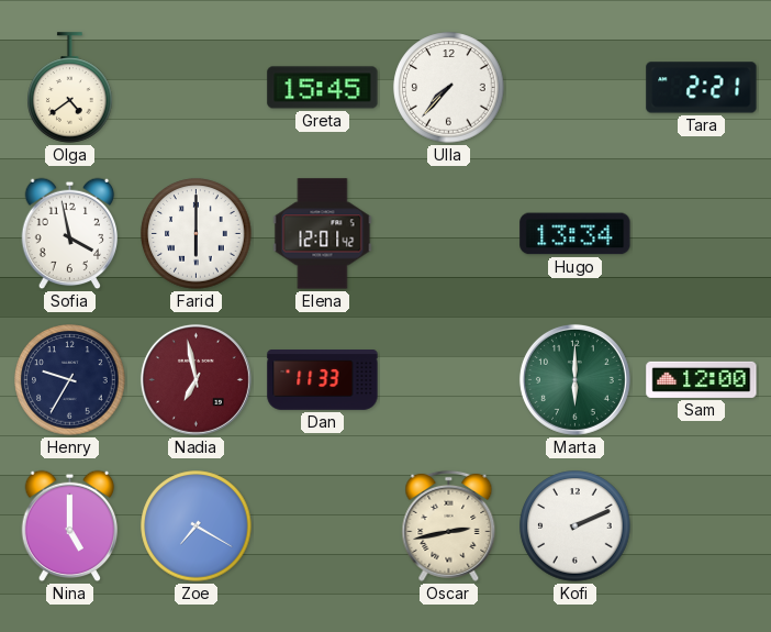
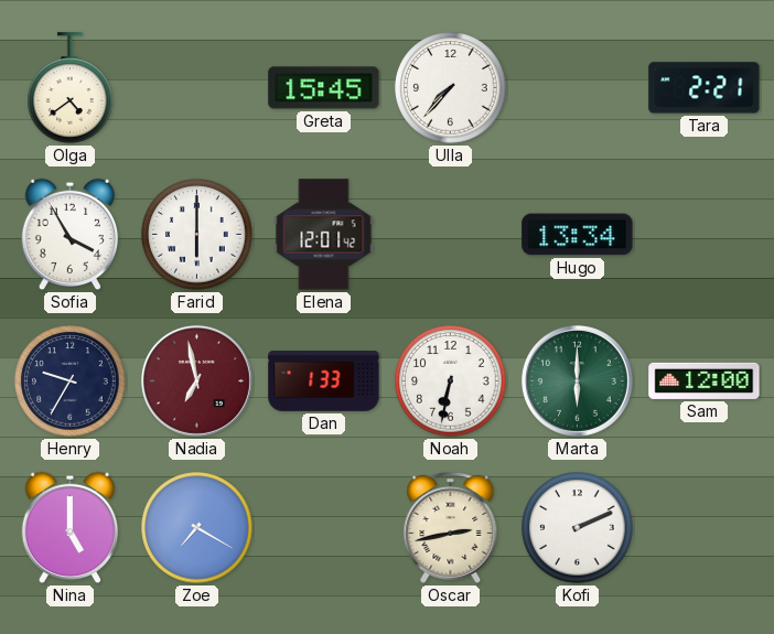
Sofia: 3:58 -> 3:55
Dan: 11:33 -> 1:33
Noah: none -> 6:32
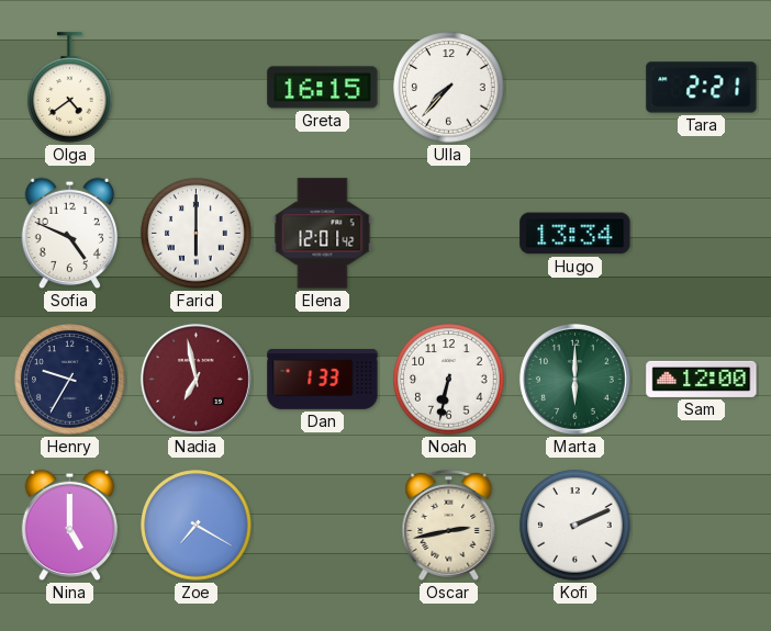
Greta: 15:45 -> 16:15
Sofia: 3:55 -> 4:49
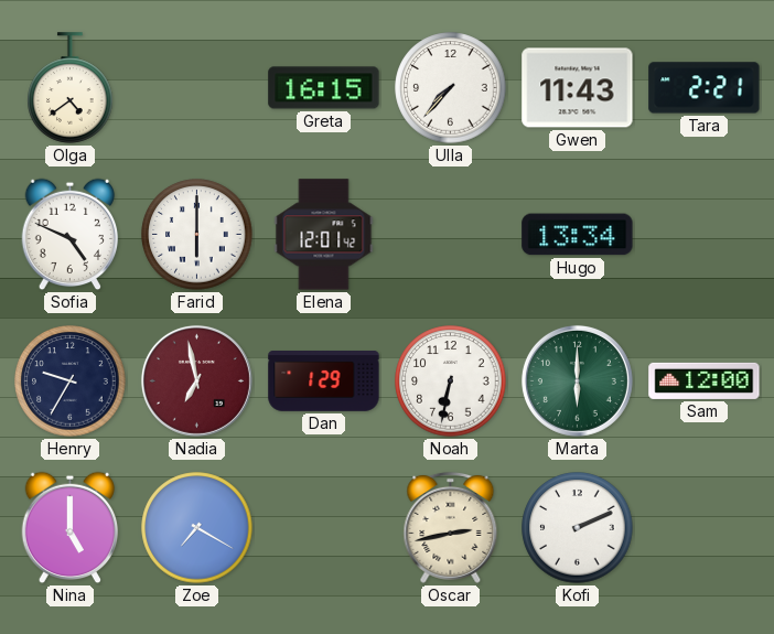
Gwen: none -> 11:43
Dan: 1:33 -> 1:29
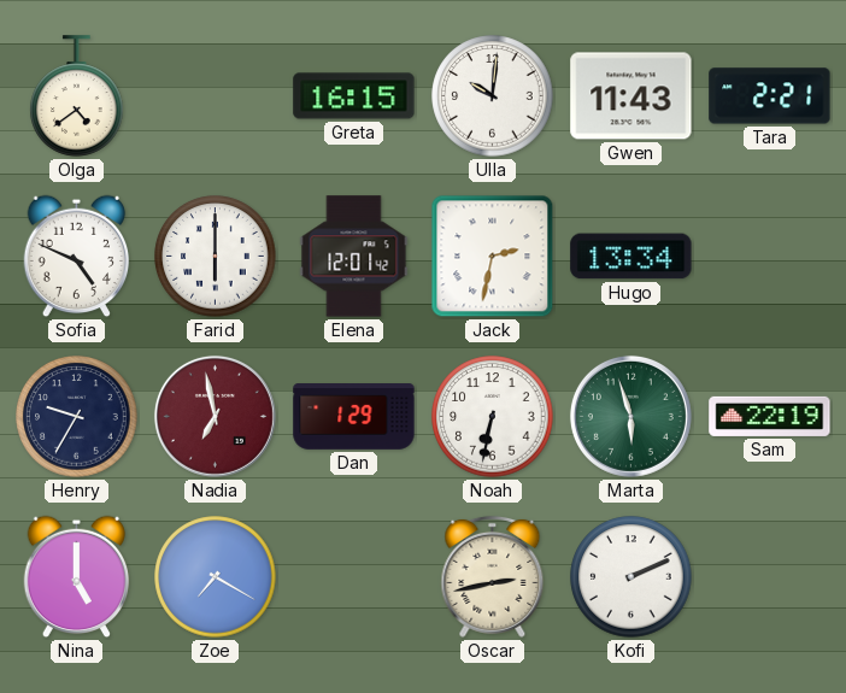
Ulla: 7:37 -> 10:01
Jack: none -> 2:32
Marta: 6:00 -> 5:57
Sam: 12:00 -> 22:19
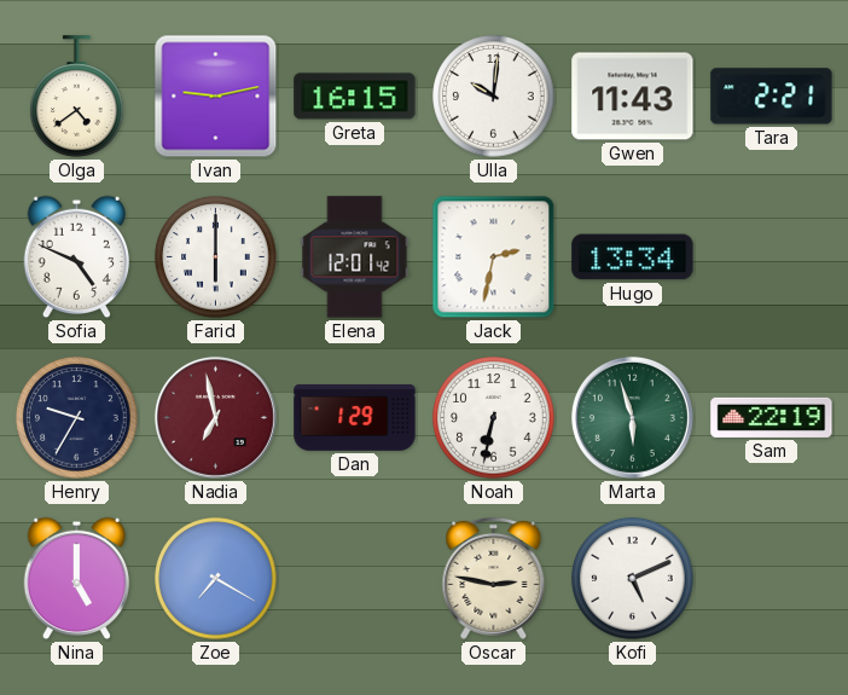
Ivan: none -> 9:13
Oscar: 2:43 -> 2:47
Kofi: 2:11 -> 5:11
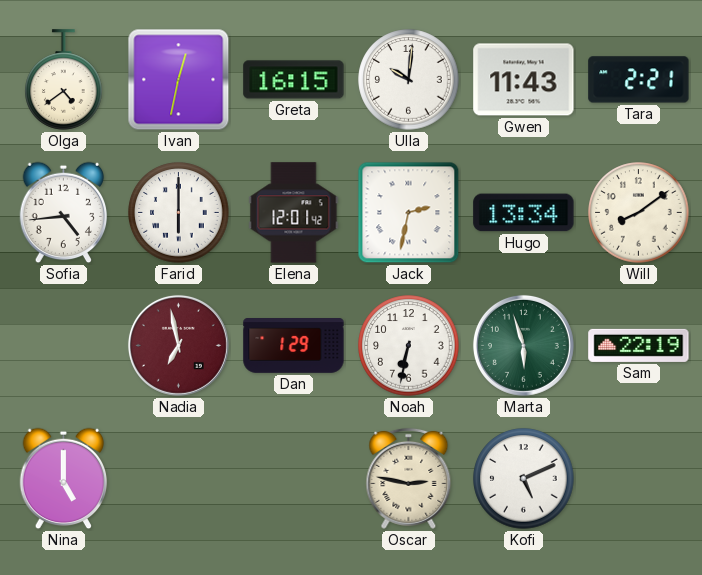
Ivan: 9:13 -> 12:32
Sofia: 4:49 -> 4:44
Will: none -> 8:09
Henry: 9:35 -> none
Zoe: 7:20 -> none
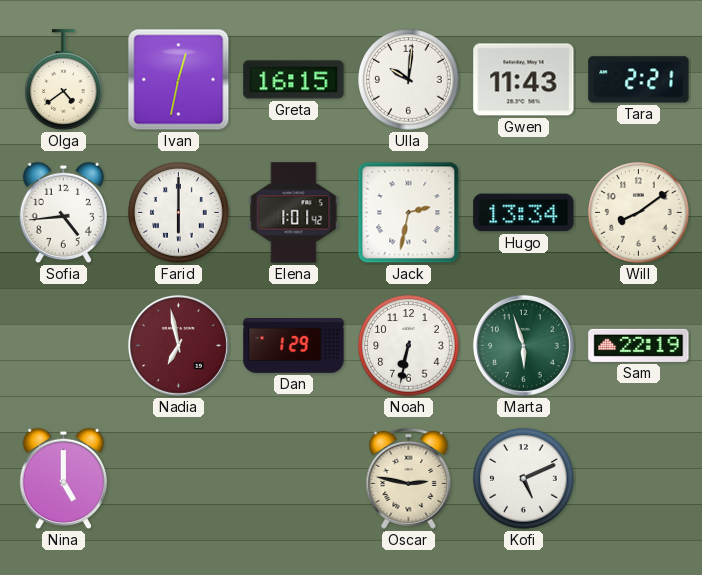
Elena: 12:01 -> 1:01
